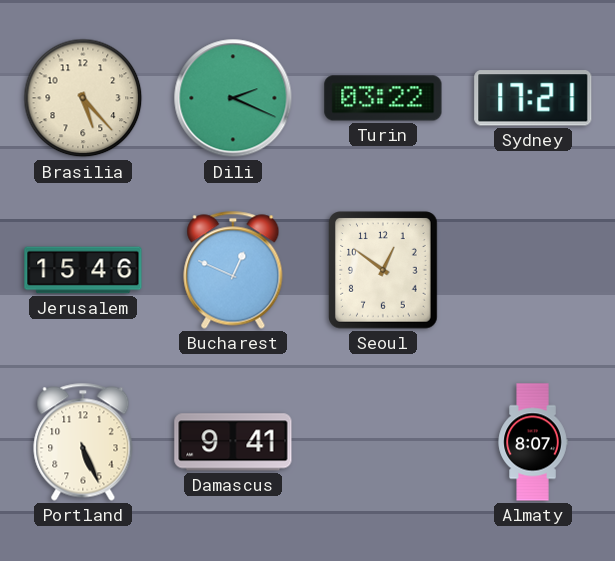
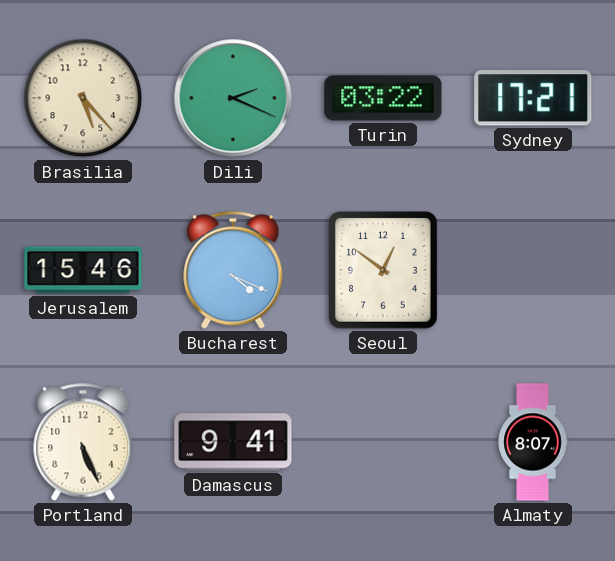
Bucharest: 12:49 -> 4:19
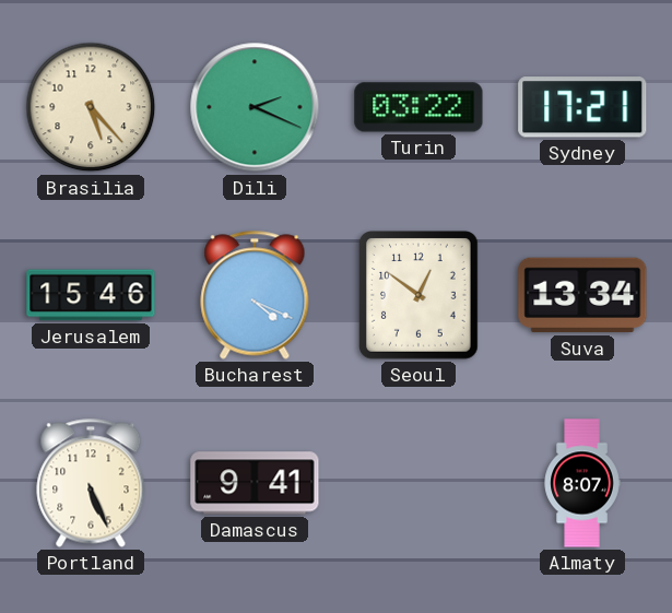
Suva: none -> 13:34
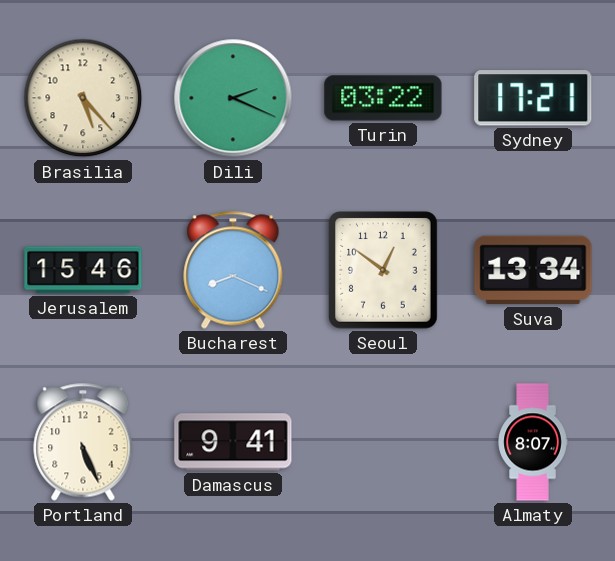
Bucharest: 4:19 -> 8:19
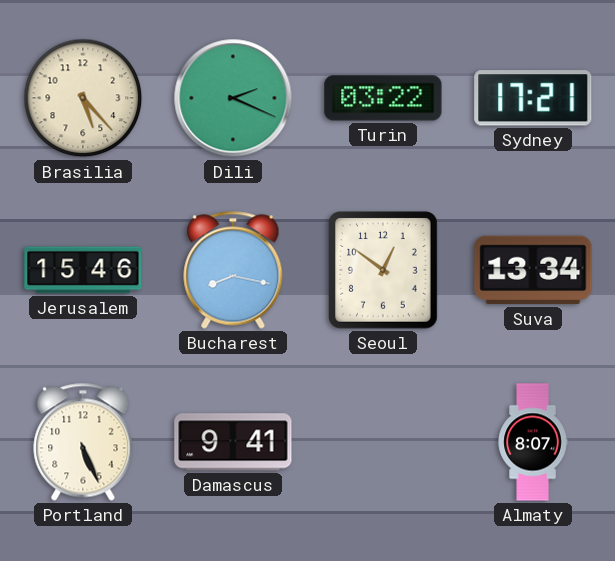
Bucharest: 8:19 -> 8:17
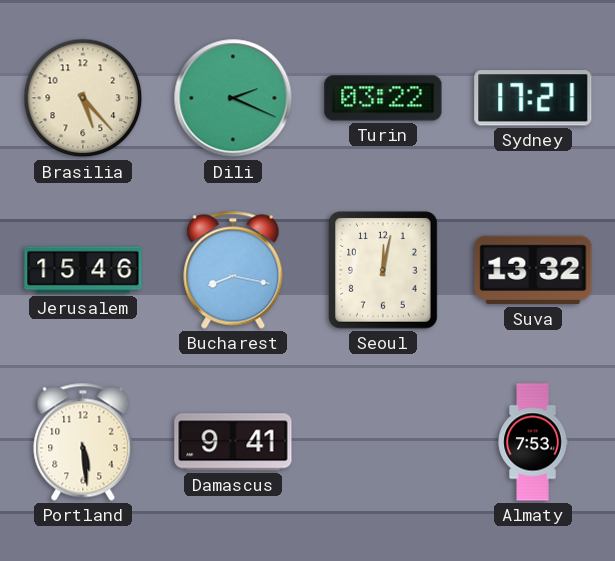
Seoul: 12:51 -> 12:02
Suva: 13:34 -> 13:32
Portland: 5:26 -> 5:29
Almaty: 8:07 -> 7:53
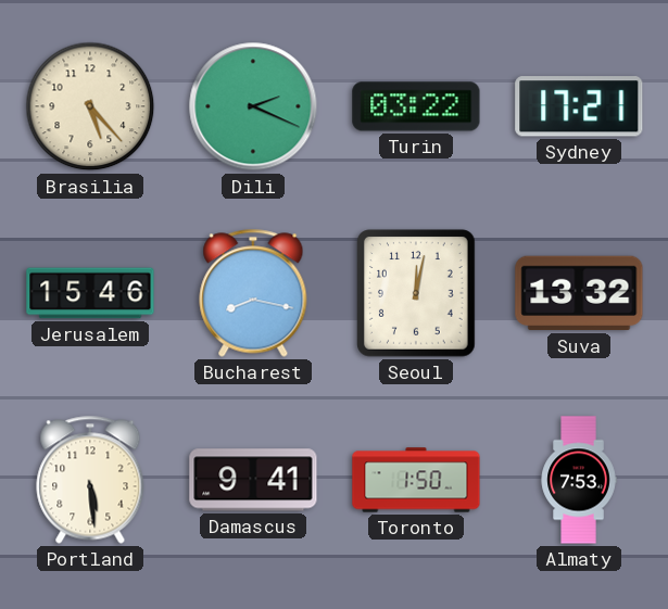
Toronto: none -> 1:50
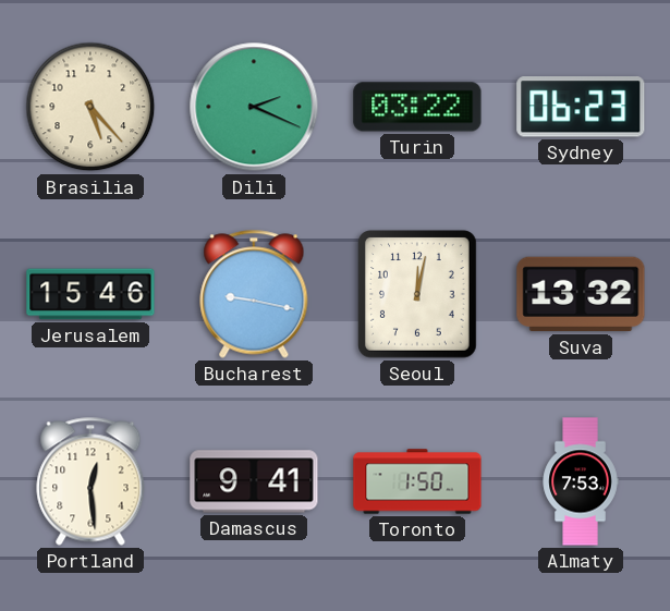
Sydney: 17:21 -> 06:23
Bucharest: 8:17 -> 9:17
Portland: 5:29 -> 12:29
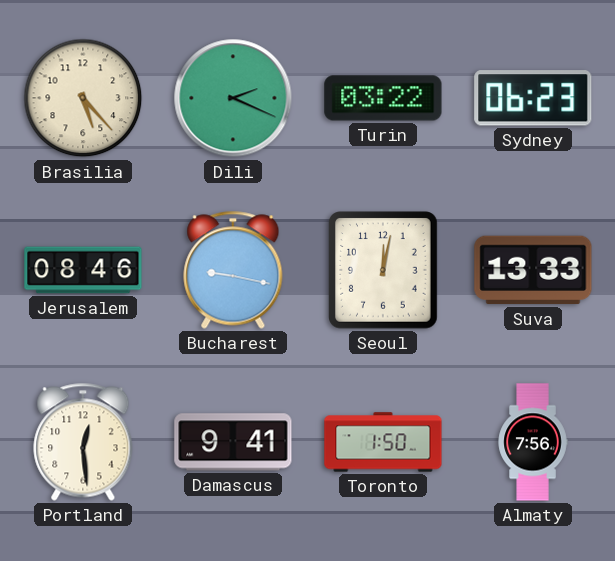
Jerusalem: 15:46 -> 08:46
Suva: 13:32 -> 13:33
Almaty: 7:53 -> 7:56
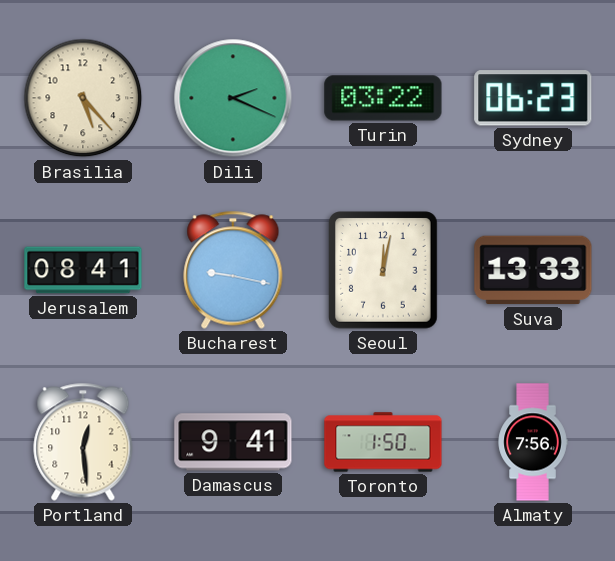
Jerusalem: 08:46 -> 08:41
